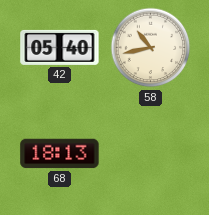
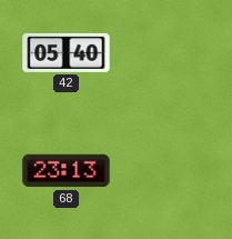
58: 10:43 -> none
68: 18:13 -> 23:13
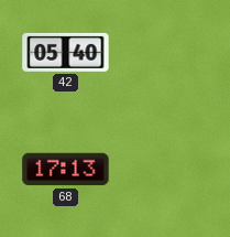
68: 23:13 -> 17:13
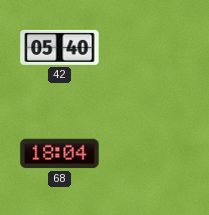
68: 17:13 -> 18:04
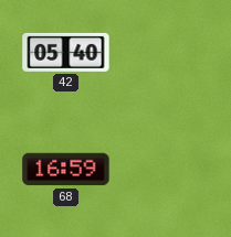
68: 18:04 -> 16:59
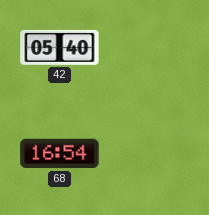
68: 16:59 -> 16:54
